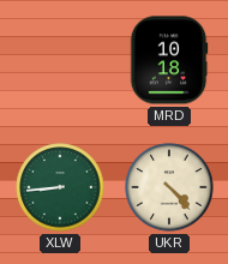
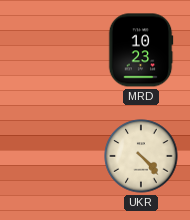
MRD: 10:18 -> 10:23
XLW: 8:44 -> none
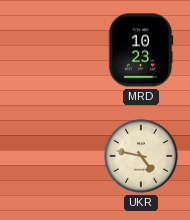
UKR: 4:23 -> 4:47
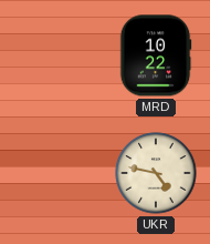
MRD: 10:23 -> 10:22
